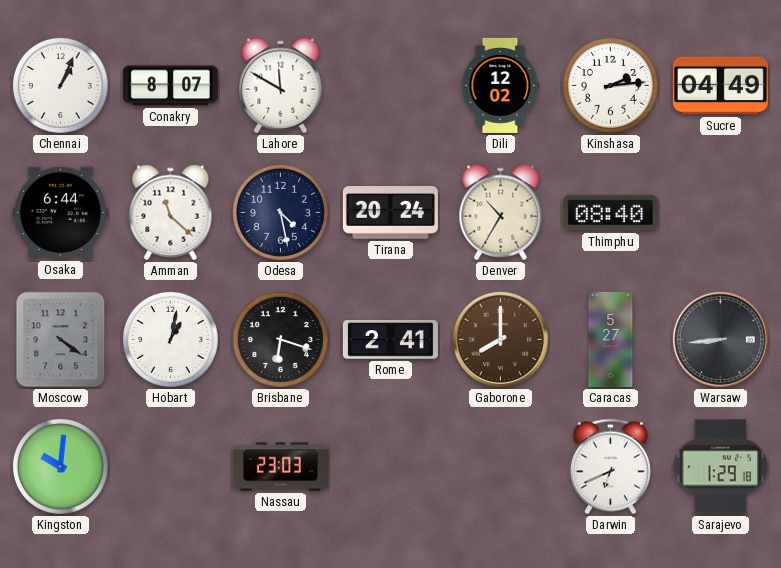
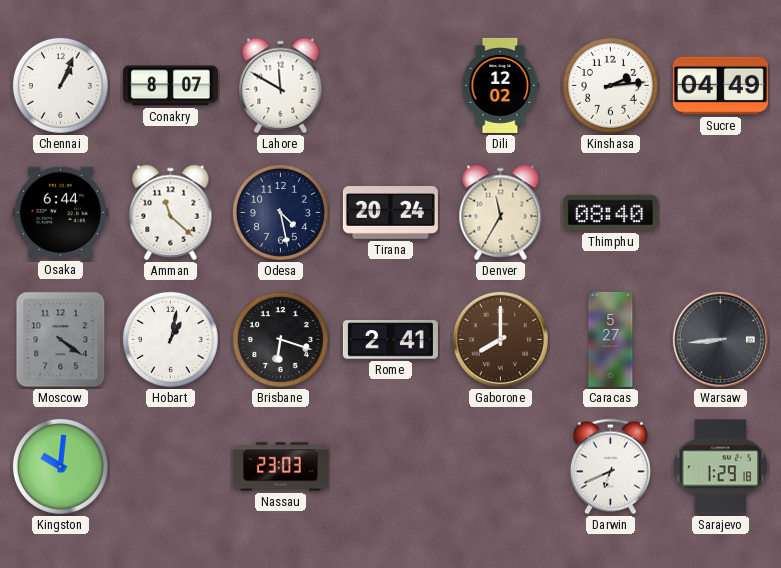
Denver: 10:35 -> 11:35
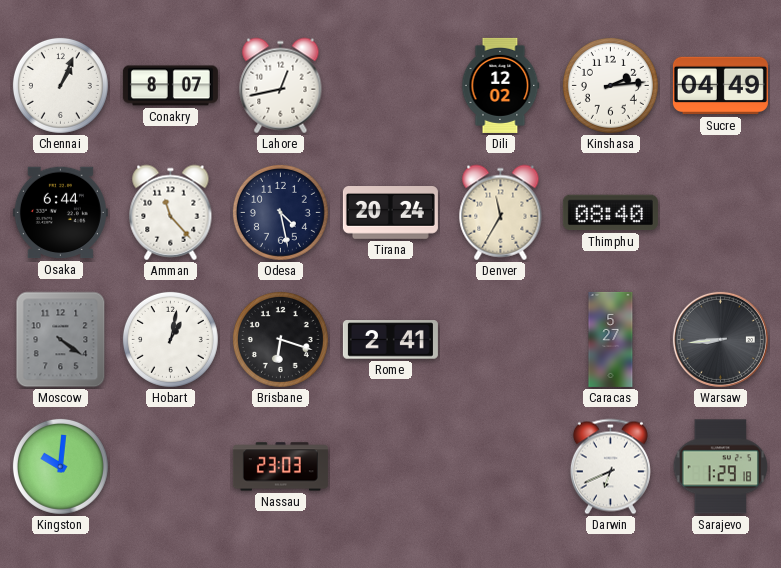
Lahore: 11:50 -> 12:43
Amman: 11:22 -> 11:23
Gaborone: 8:00 -> none
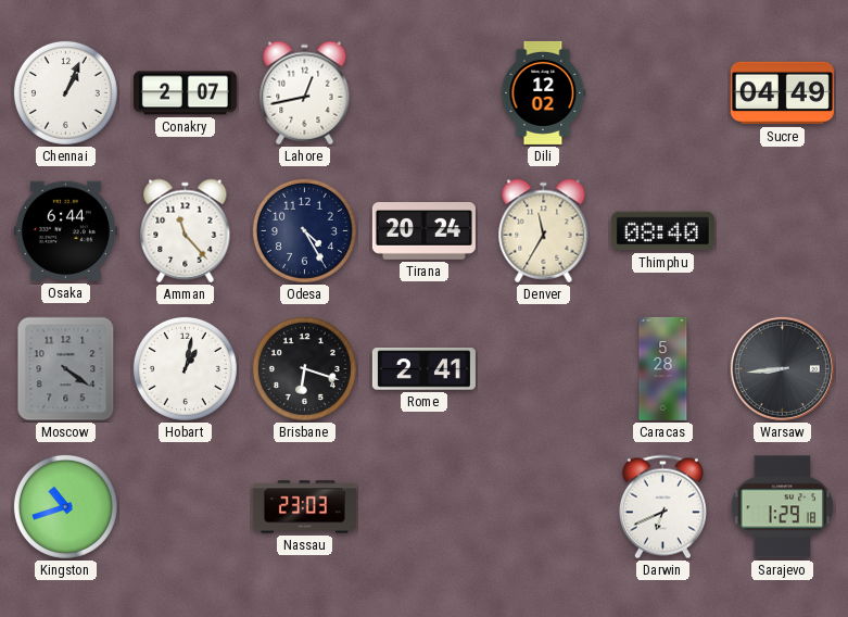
Conakry: 8:07 -> 2:07
Kinshasa: 2:14 -> none
Odesa: 4:28 -> 4:25
Caracas: 5:27 -> 5:28
Kingston: 10:01 -> 10:42
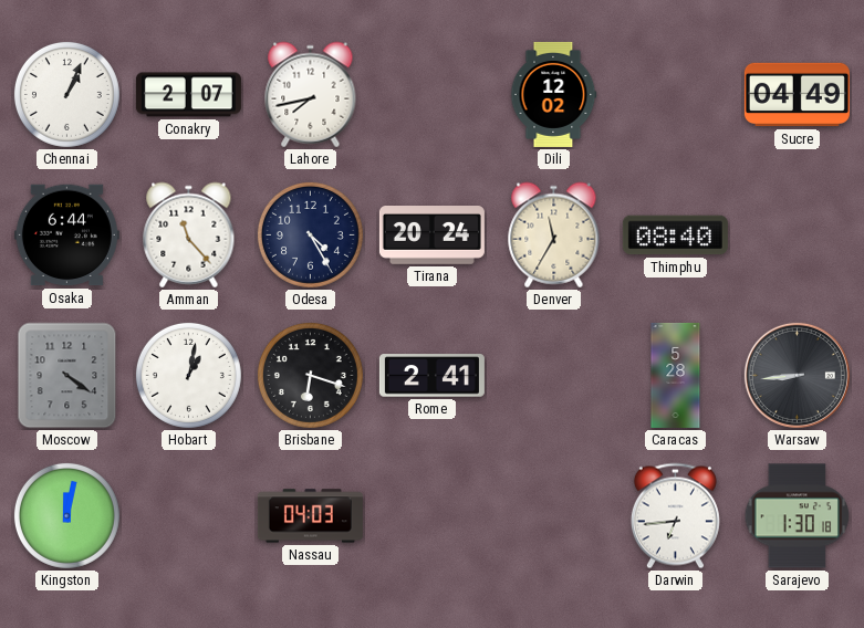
Lahore: 12:43 -> 7:43
Kingston: 10:42 -> 12:02
Nassau: 23:03 -> 04:03
Darwin: 6:41 -> 6:44
Sarajevo: 1:29 -> 1:30
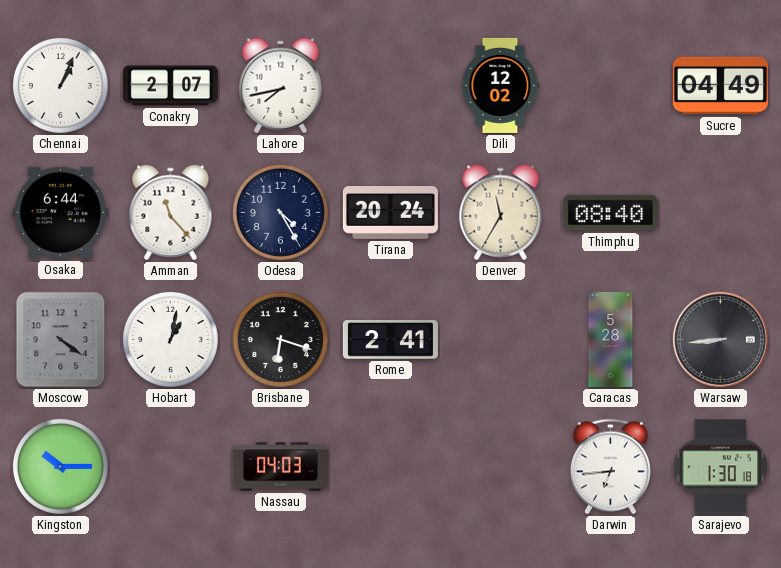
Kingston: 12:02 -> 10:15
